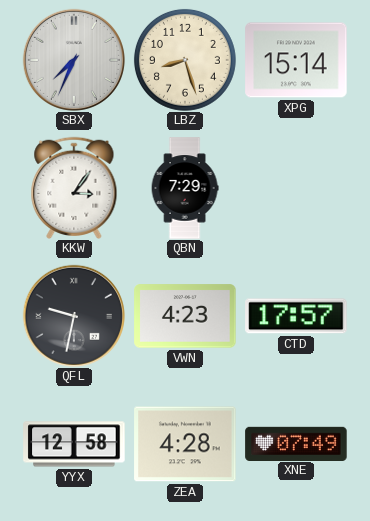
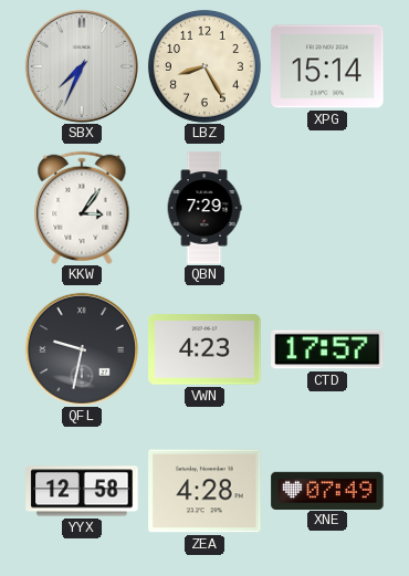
LBZ: 8:27 -> 8:25
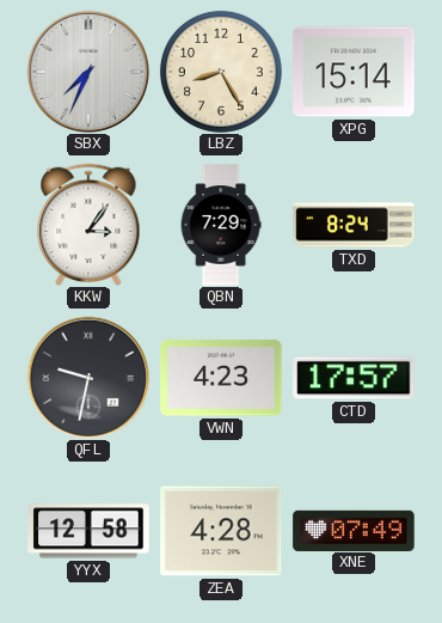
TXD: none -> 8:24
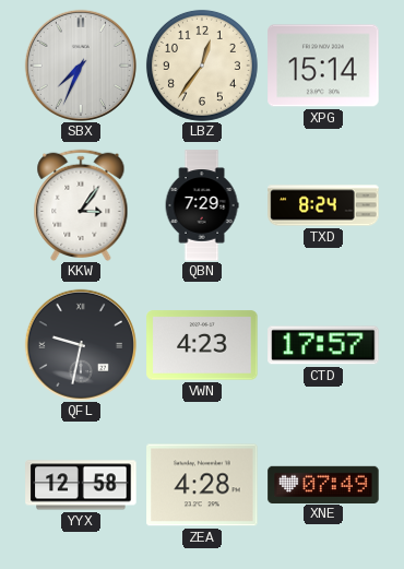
LBZ: 8:25 -> 12:36
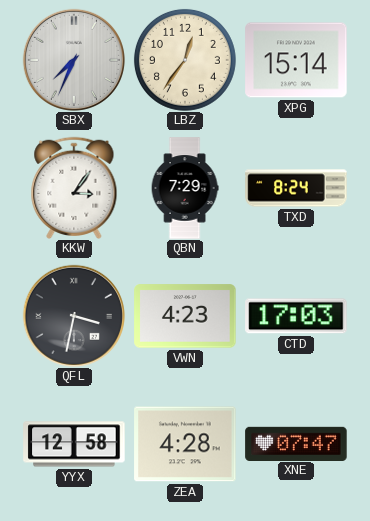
QFL: 9:32 -> 3:32
CTD: 17:57 -> 17:03
XNE: 07:49 -> 07:47
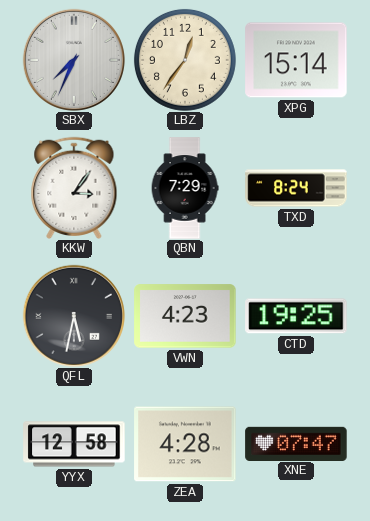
QFL: 3:32 -> 5:32
CTD: 17:03 -> 19:25
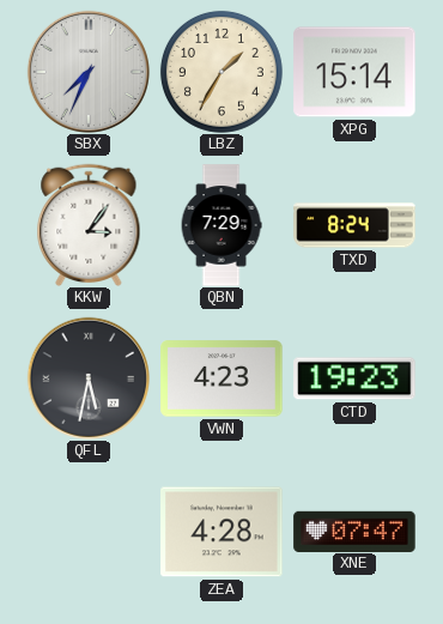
LBZ: 12:36 -> 1:35
CTD: 19:25 -> 19:23
YYX: 12:58 -> none
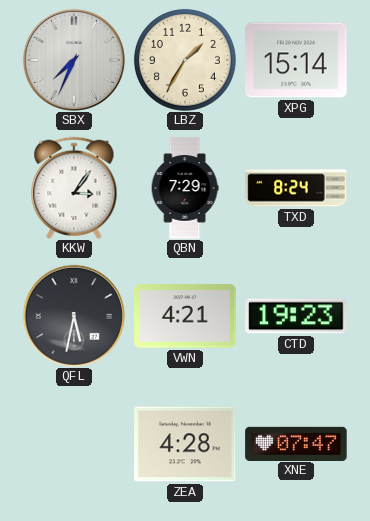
VWN: 4:23 -> 4:21
